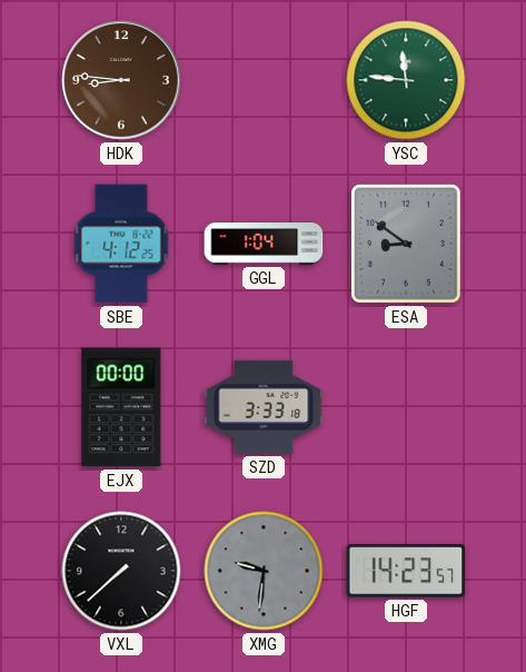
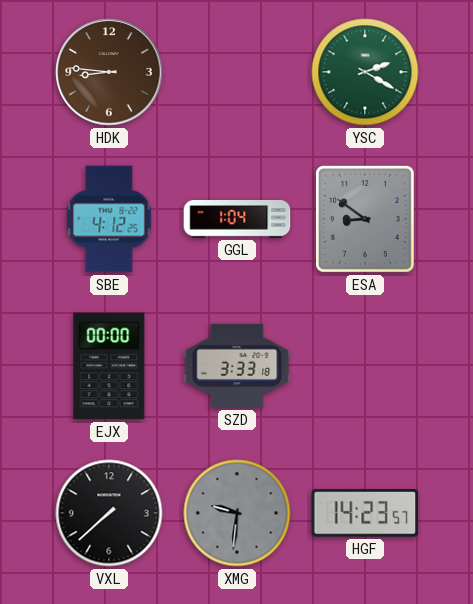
YSC: 11:46 -> 2:20
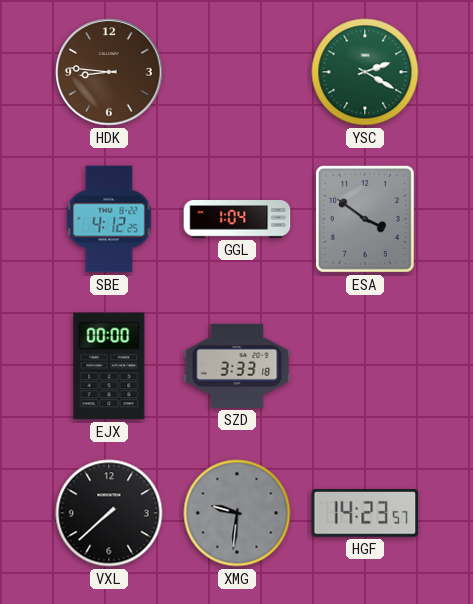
ESA: 8:51 -> 3:51
